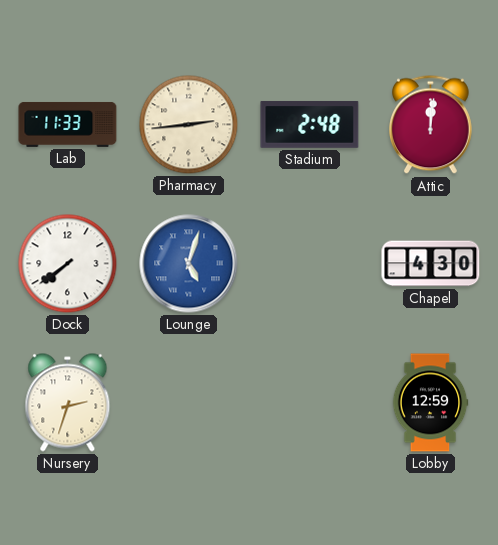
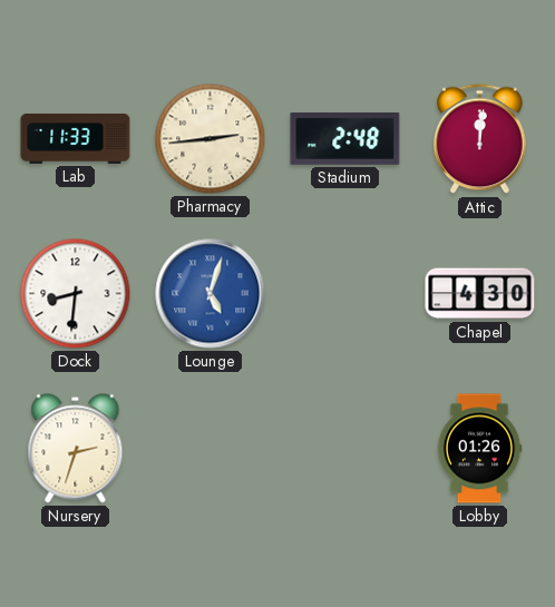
Dock: 7:39 -> 8:31
Lobby: 12:59 -> 01:26
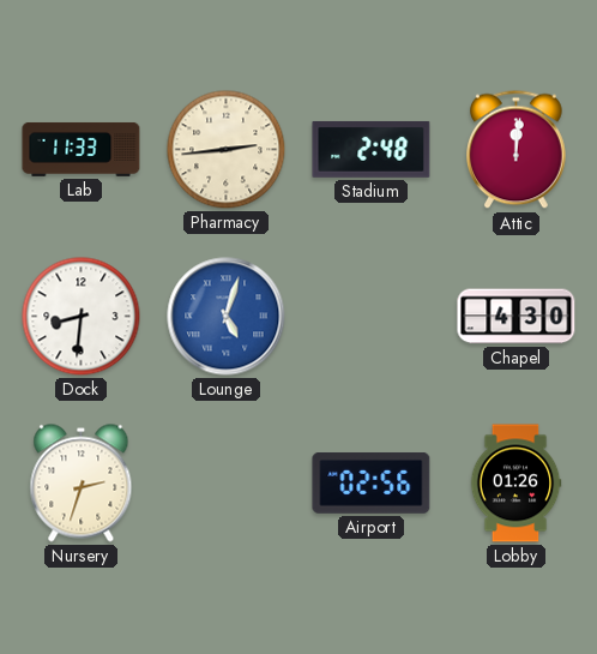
Airport: none -> 02:56
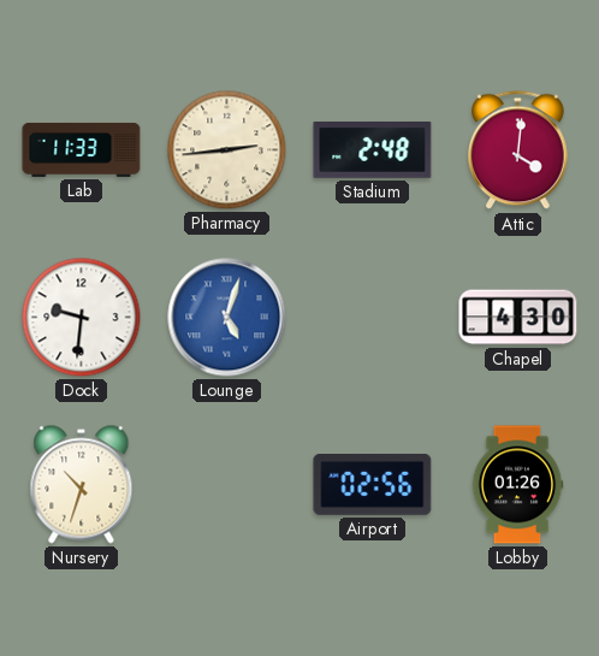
Attic: 12:01 -> 4:01
Dock: 8:31 -> 9:31
Nursery: 2:33 -> 10:33
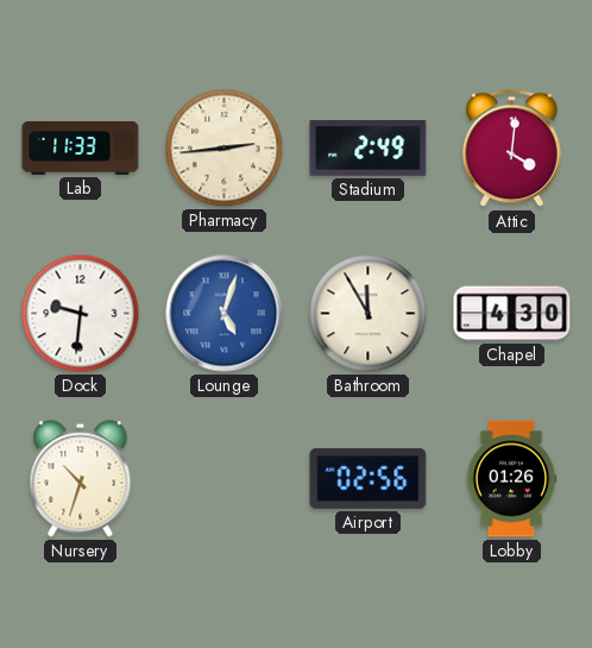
Stadium: 2:48 -> 2:49
Bathroom: none -> 11:55
